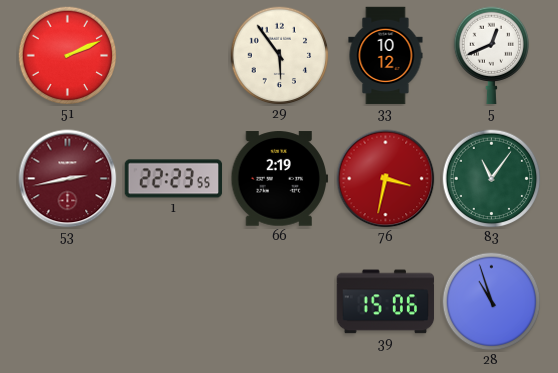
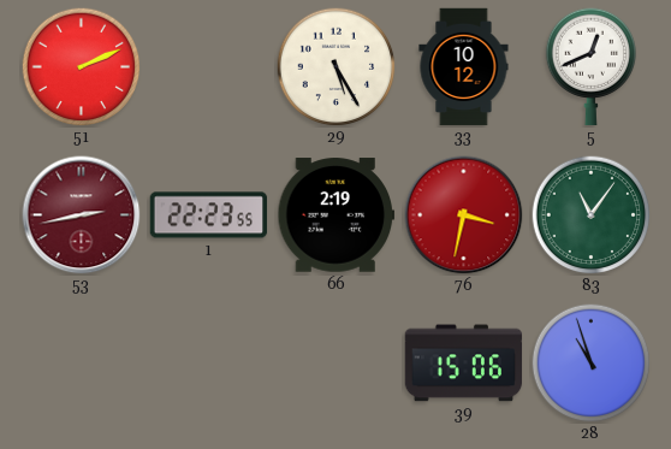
29: 5:54 -> 5:25
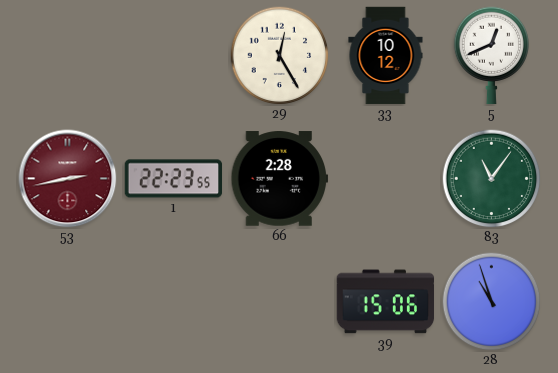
51: 2:11 -> none
29: 5:25 -> 12:25
66: 2:19 -> 2:28
76: 3:32 -> none
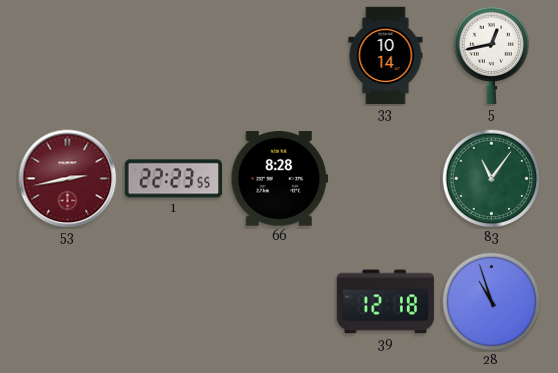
29: 12:25 -> none
33: 10:12 -> 10:14
5: 12:41 -> 12:43
66: 2:28 -> 8:28
39: 15:06 -> 12:18
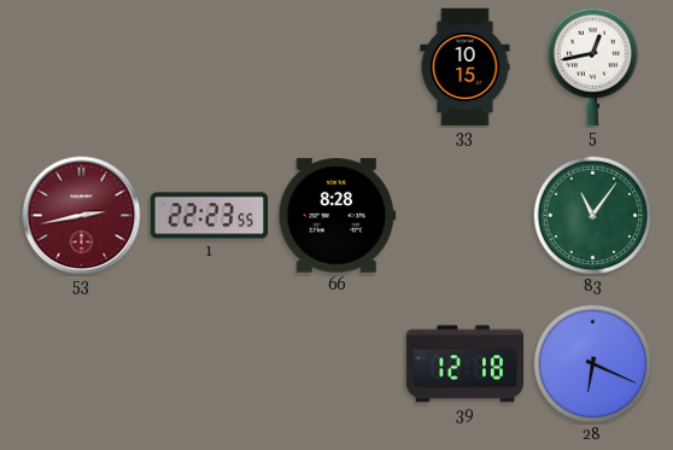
33: 10:14 -> 10:15
28: 10:57 -> 6:19
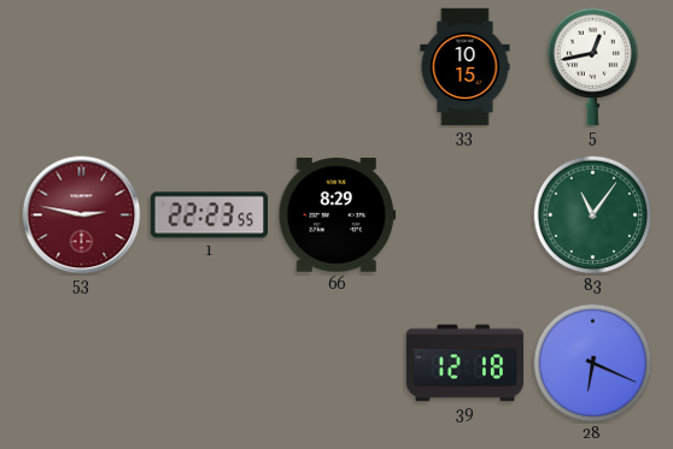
53: 2:43 -> 2:47
66: 8:28 -> 8:29
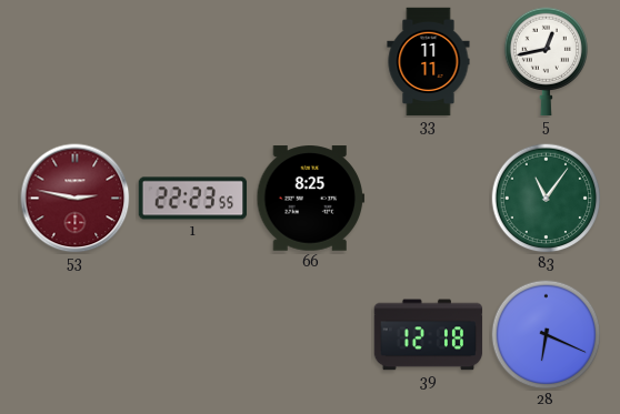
33: 10:15 -> 11:11
66: 8:29 -> 8:25
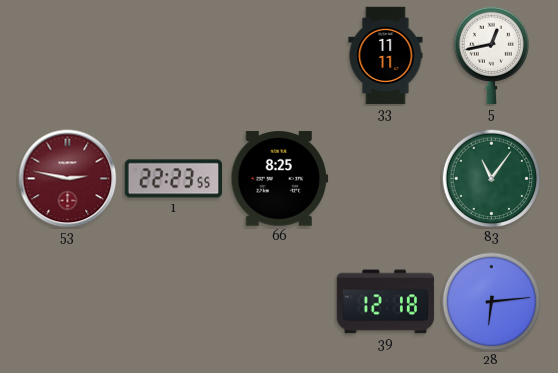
28: 6:19 -> 6:14
